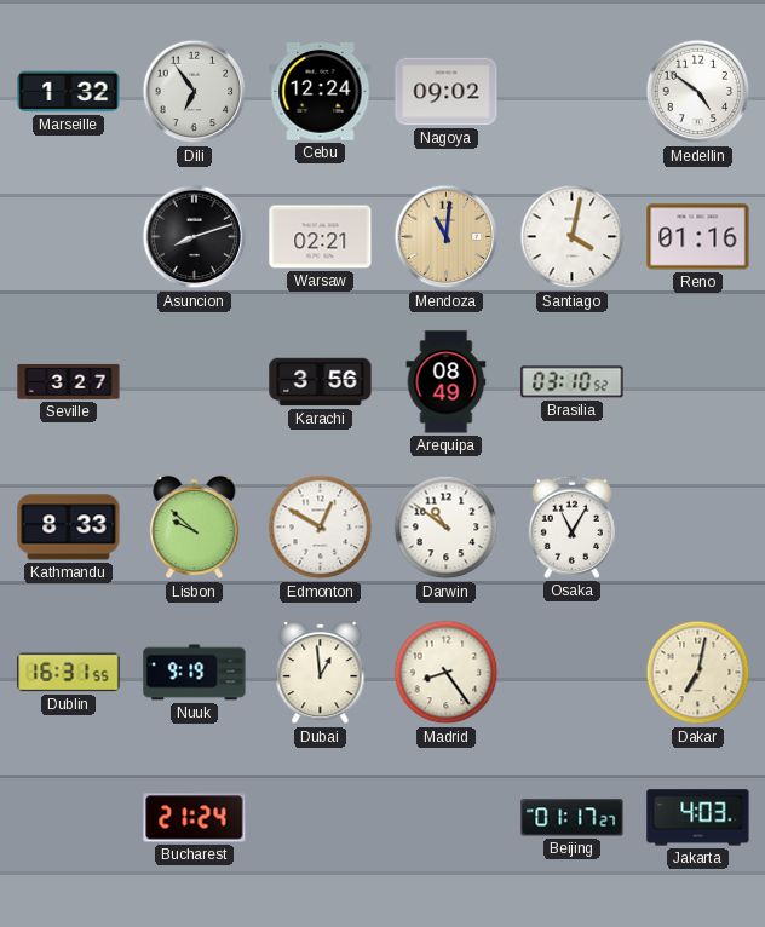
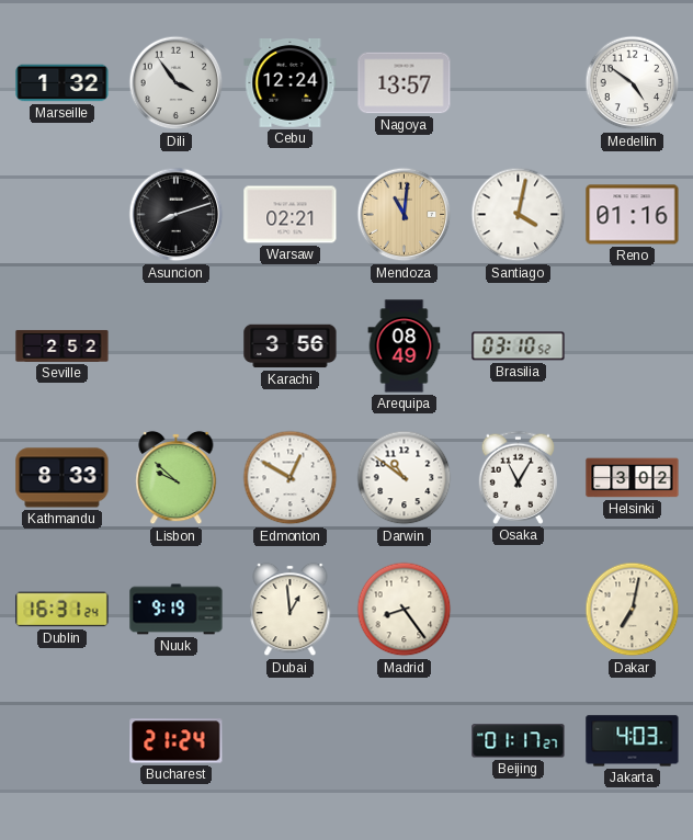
Dili: 6:54 -> 3:54
Nagoya: 09:02 -> 13:57
Seville: 3:27 -> 2:52
Helsinki: none -> 3:02
Dublin: 16:31:55 -> 16:31:24
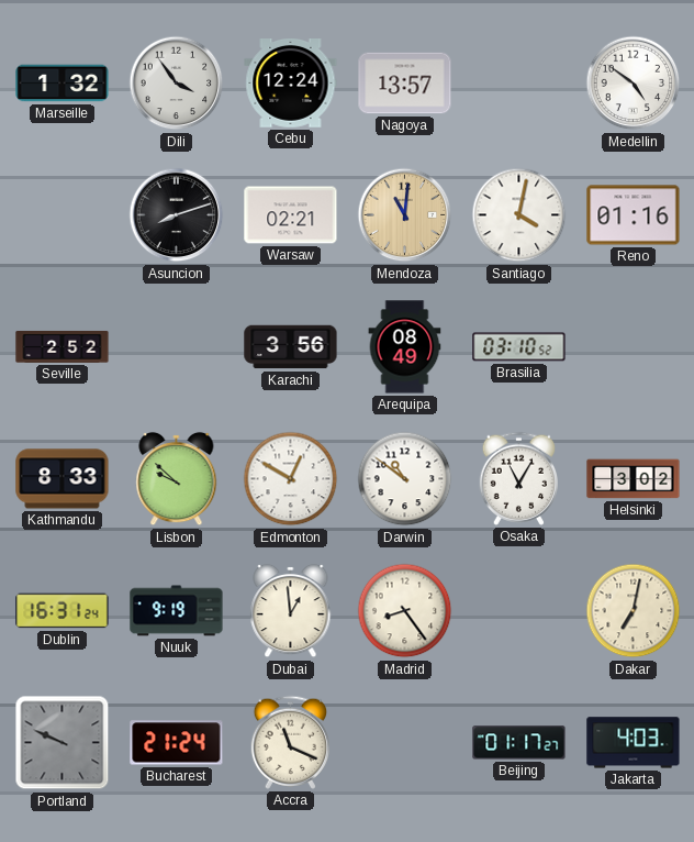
Portland: none -> 9:49
Accra: none -> 11:19
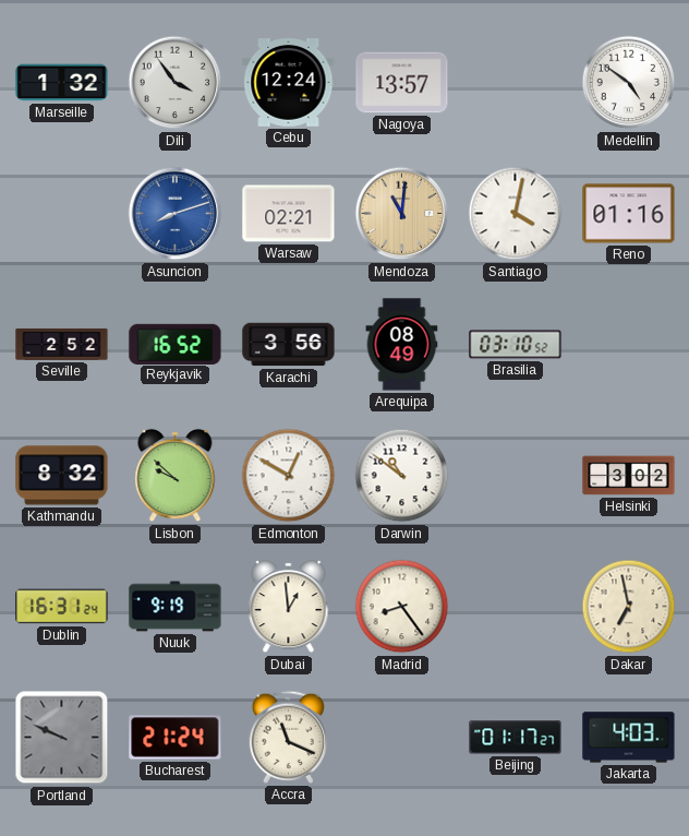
Asuncion dial: black -> blue
Reykjavik: none -> 16:52
Kathmandu: 8:33 -> 8:32
Osaka: 11:05 -> none
Dakar: 7:02 -> 6:58
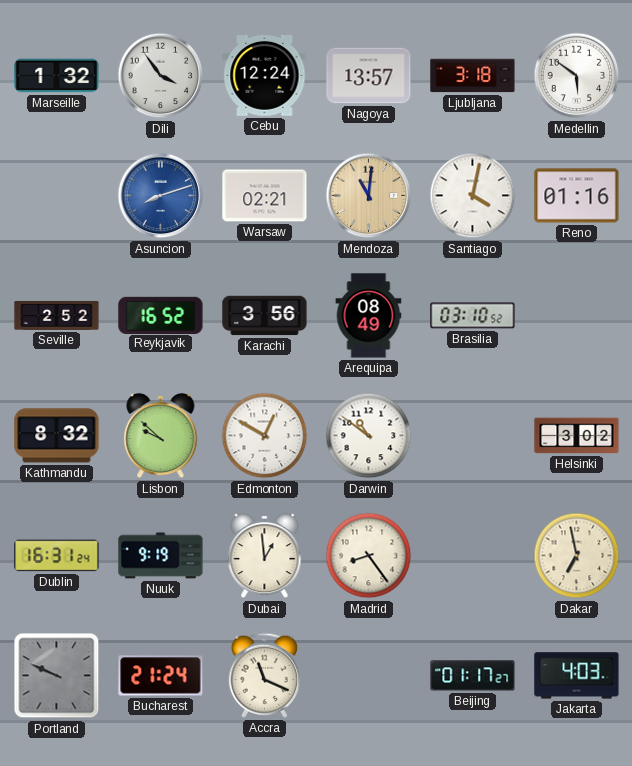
Ljubljana: none -> 3:18
Medellin: 4:51 -> 5:51
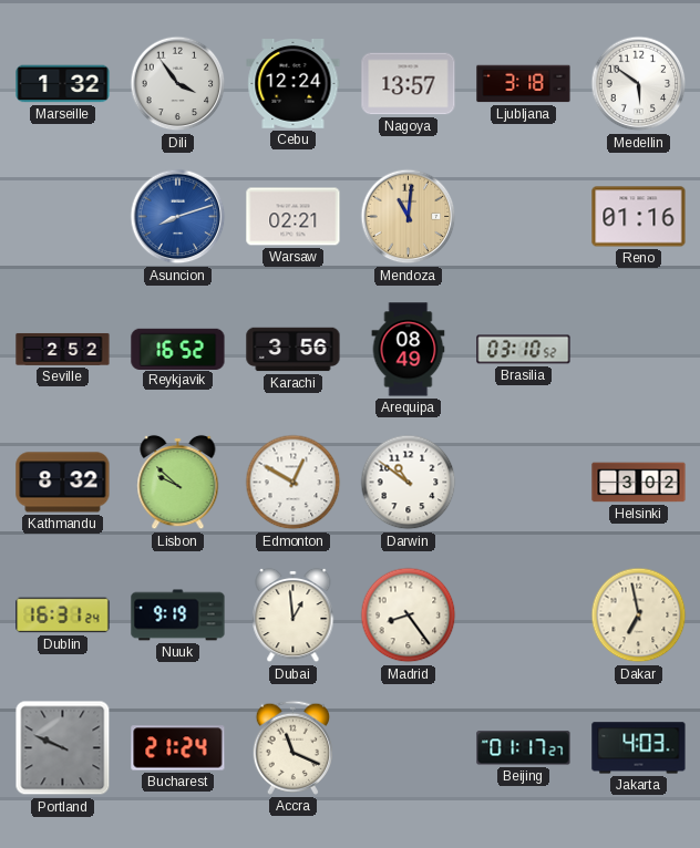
Santiago: 4:02 -> none
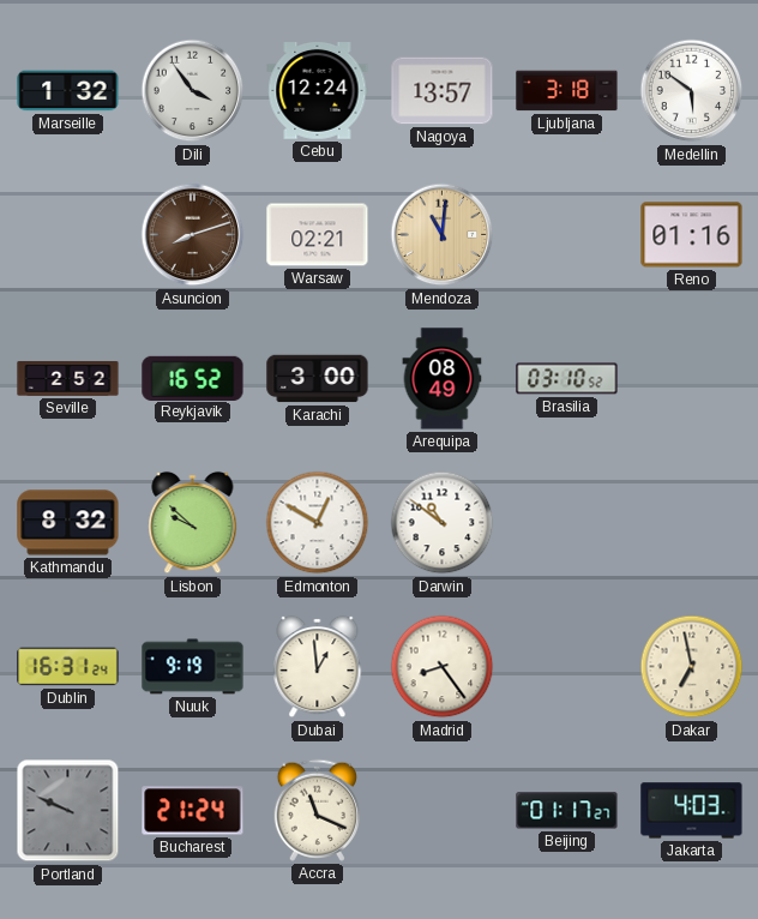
Asuncion dial: blue -> brown
Karachi: 3:56 -> 3:00
Helsinki: 3:02 -> none
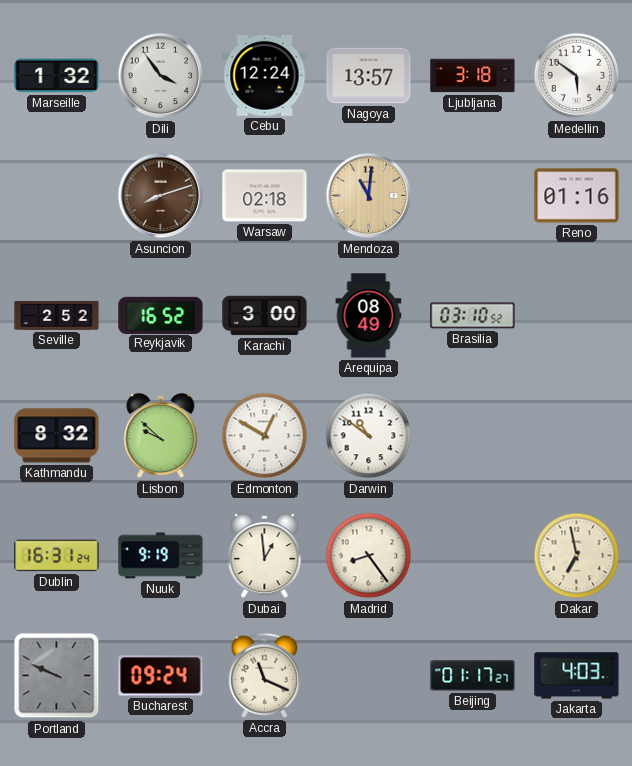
Warsaw: 02:21 -> 02:18
Bucharest: 21:24 -> 09:24
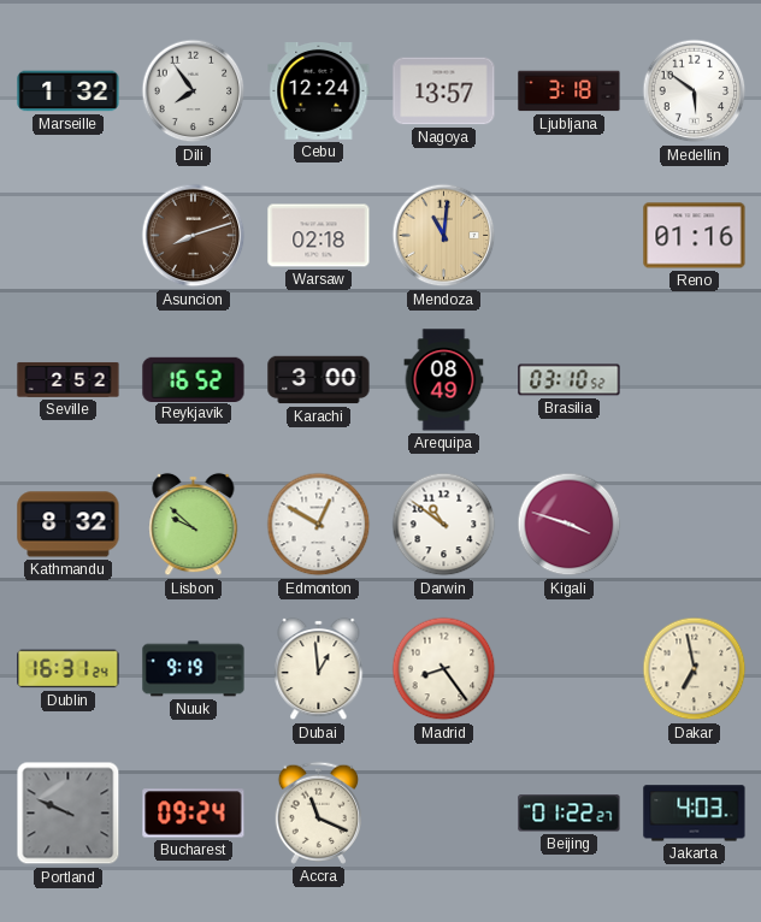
Dili: 3:54 -> 7:54
Kigali: none -> 3:48
Beijing: 01:17 -> 01:22
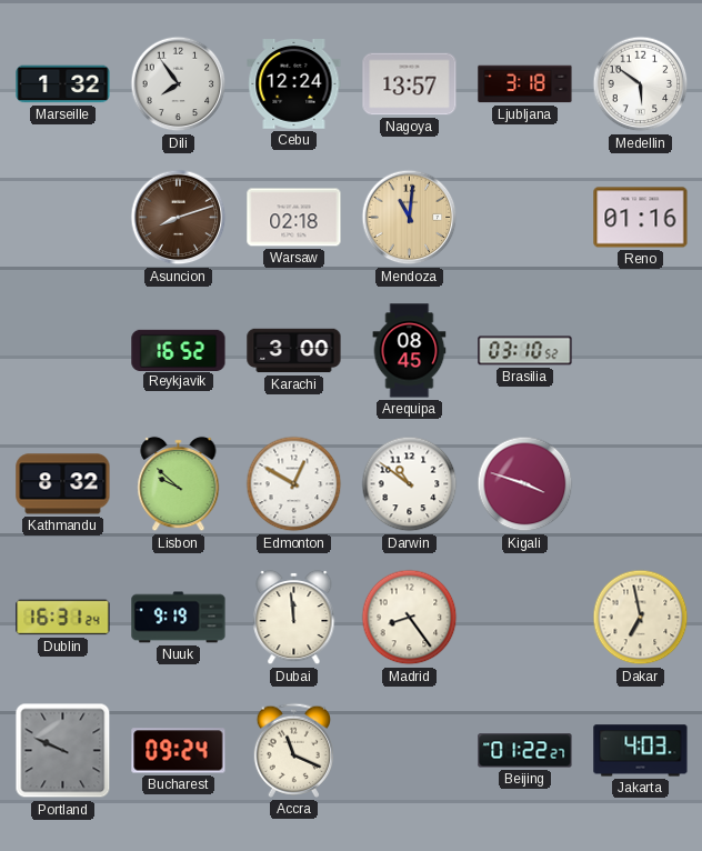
Seville: 2:52 -> none
Arequipa: 08:49 -> 08:45
Dubai: 12:59 -> 11:59
